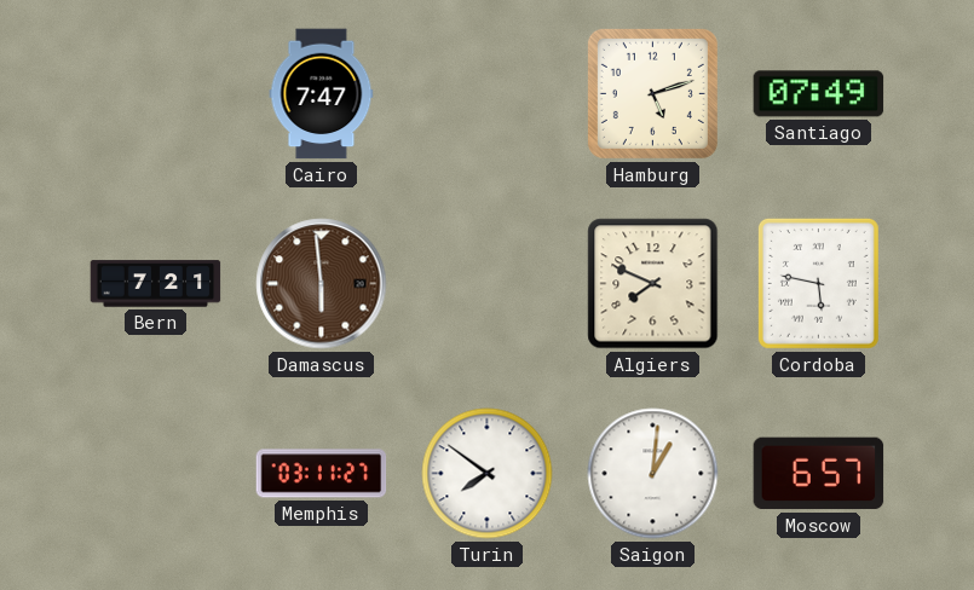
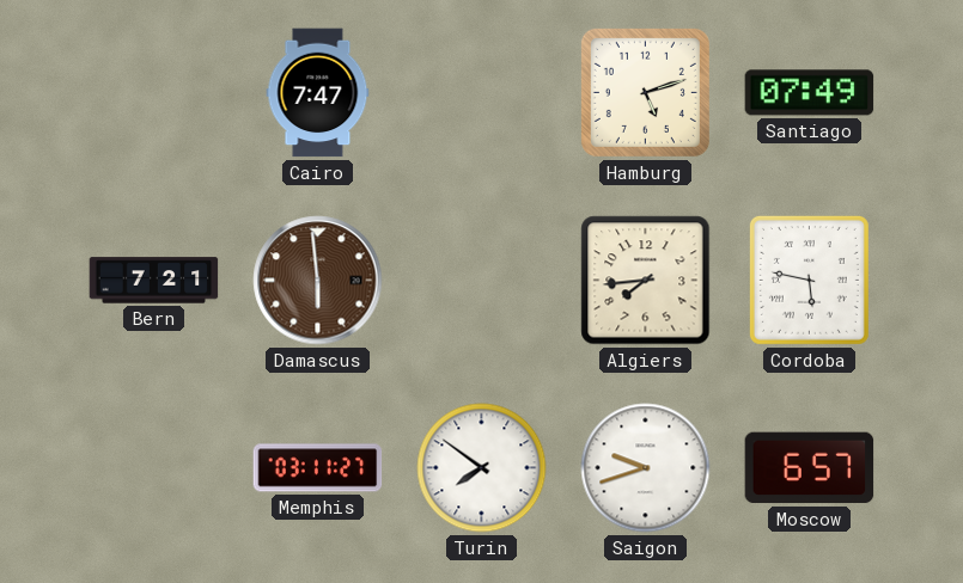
Algiers: 7:49 -> 7:44
Saigon: 1:01 -> 9:42
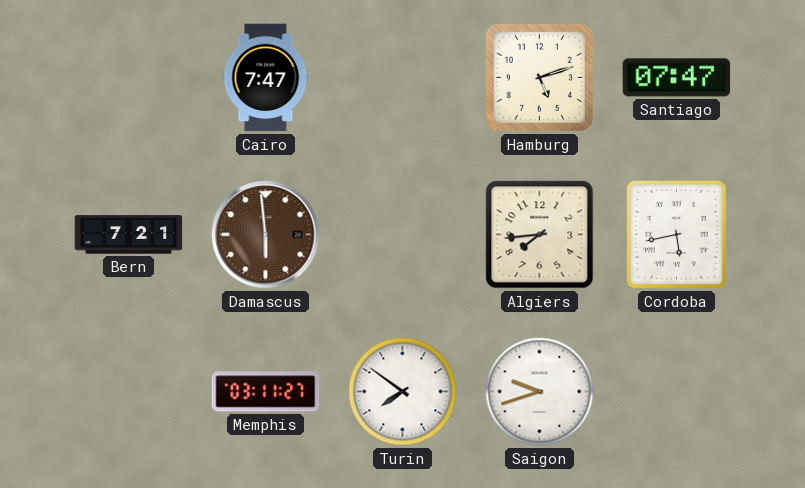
Santiago: 07:49 -> 07:47
Cordoba: 5:47 -> 5:43
Moscow: 6:57 -> none
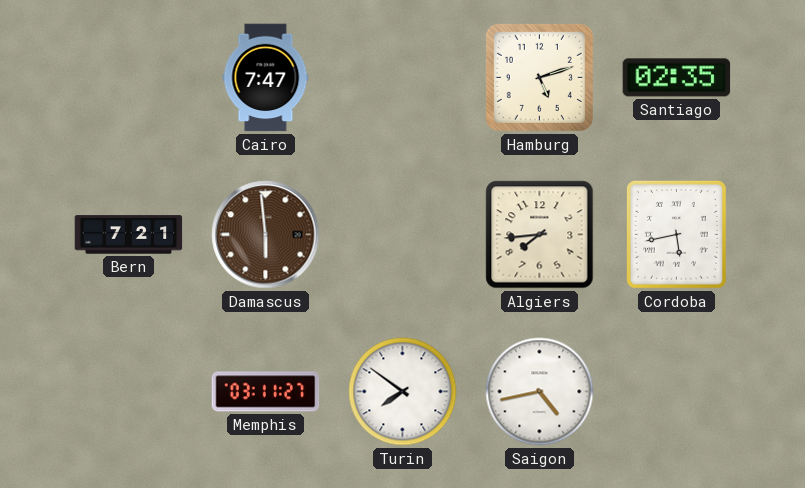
Santiago: 07:47 -> 02:35
Saigon: 9:42 -> 4:43
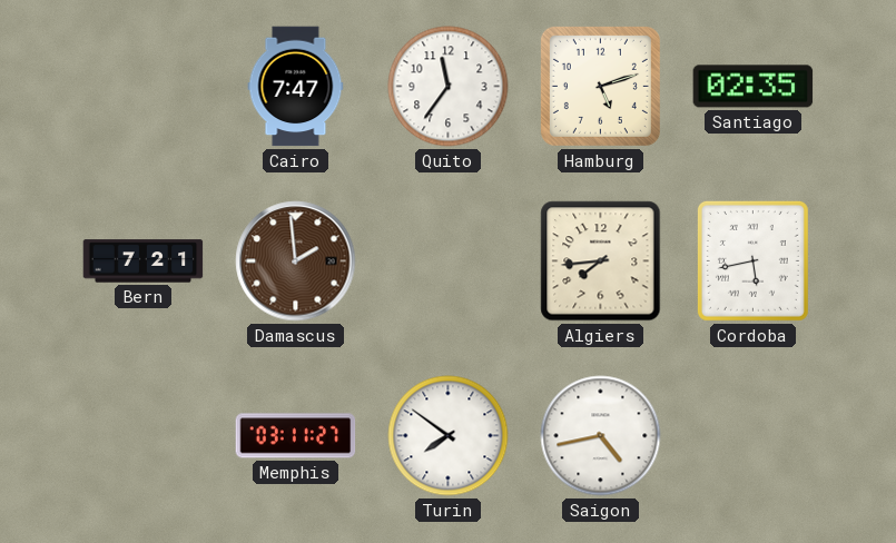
Quito: none -> 11:36
Damascus: 5:59 -> 1:59
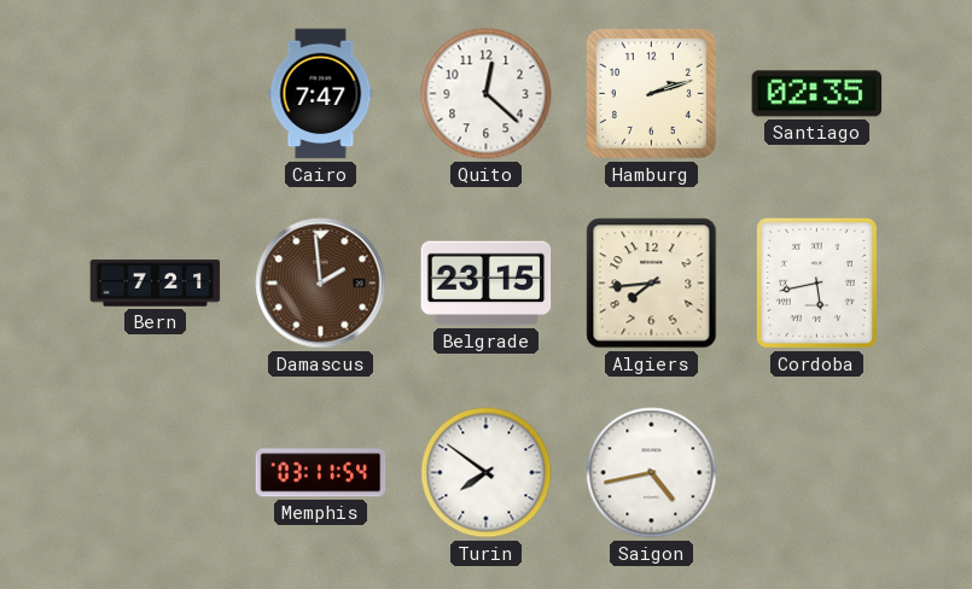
Quito: 11:36 -> 12:22
Hamburg: 5:12 -> 2:12
Belgrade: none -> 23:15
Memphis: 03:11:27 -> 03:11:54
